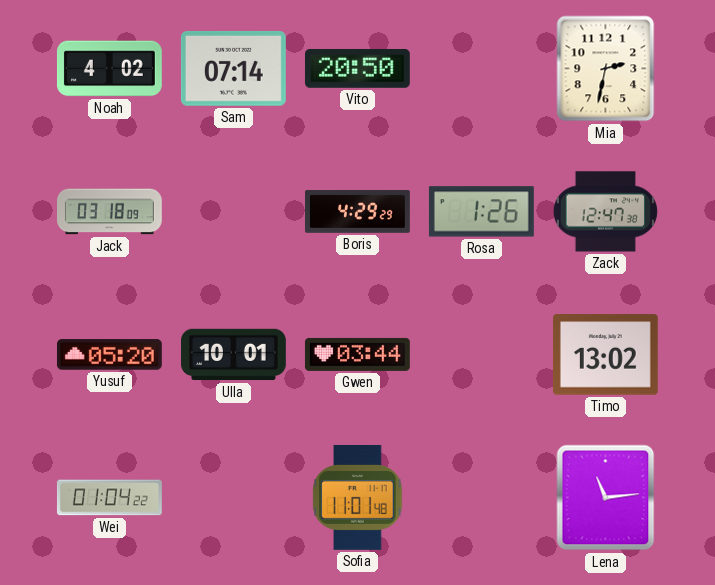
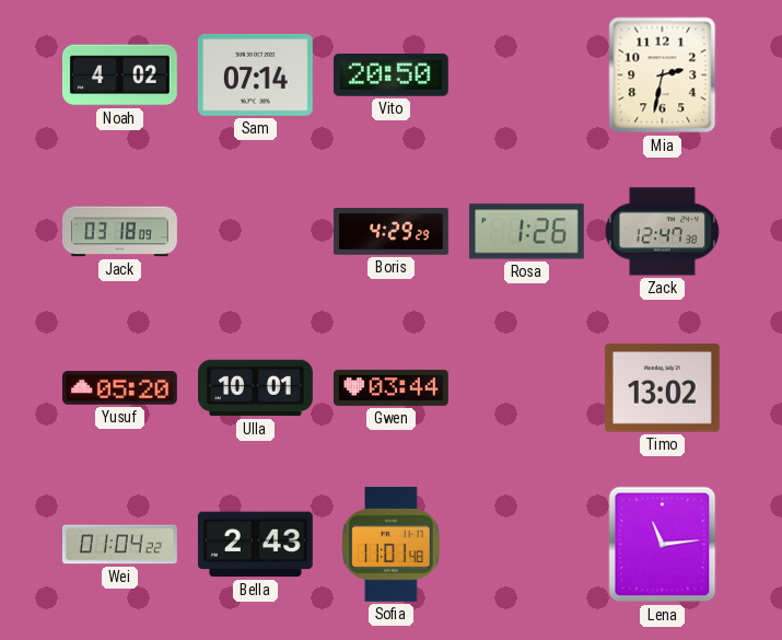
Bella: none -> 2:43
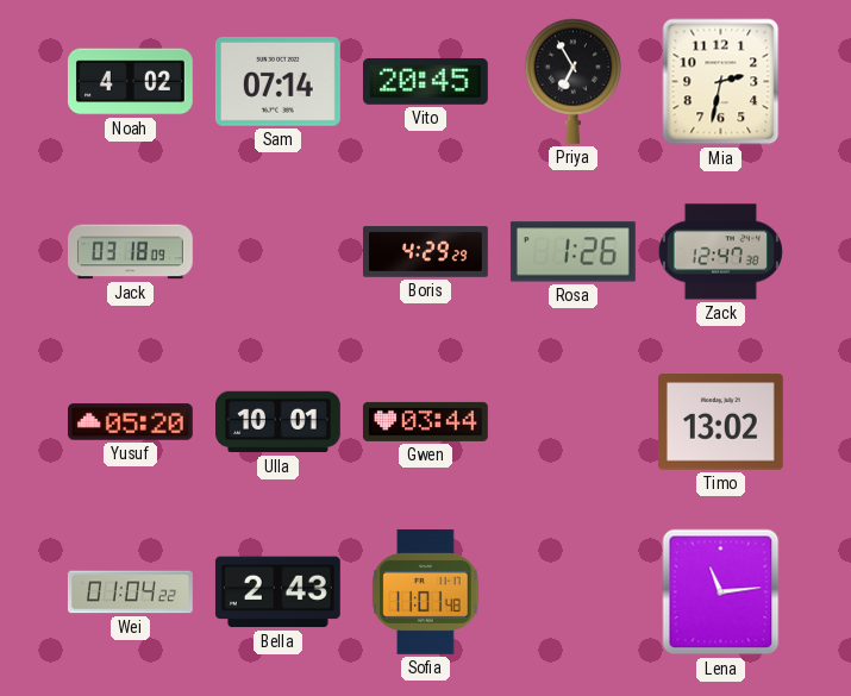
Vito: 20:50 -> 20:45
Priya: none -> 6:55
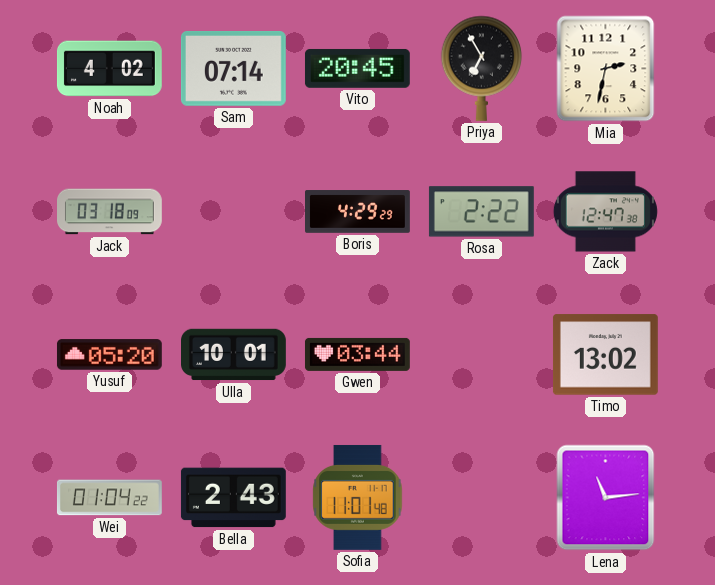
Rosa: 1:26 -> 2:22
